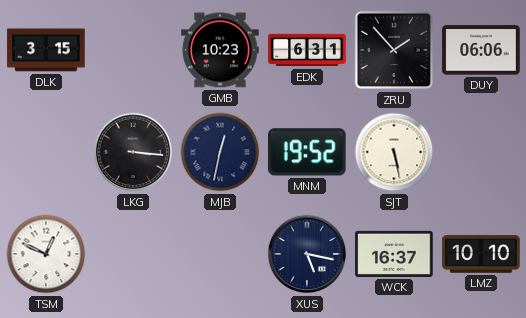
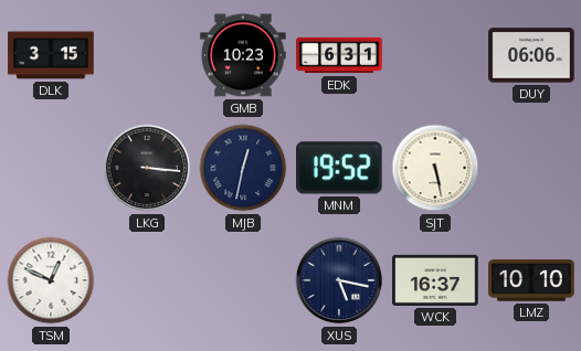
ZRU: 1:53 -> none
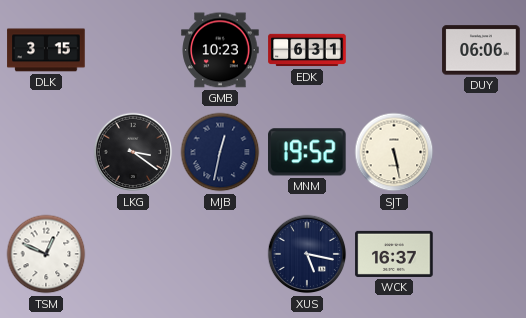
LKG: 3:16 -> 3:21
LMZ: 10:10 -> none
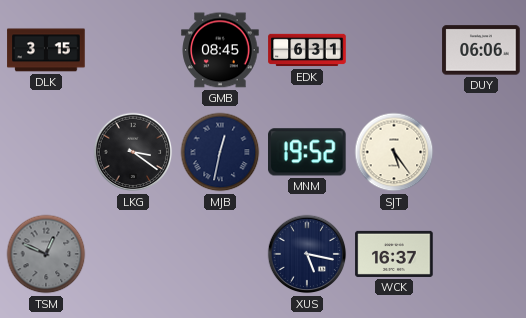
GMB: 10:23 -> 08:45
SJT: 5:28 -> 5:24
TSM dial: white -> grey
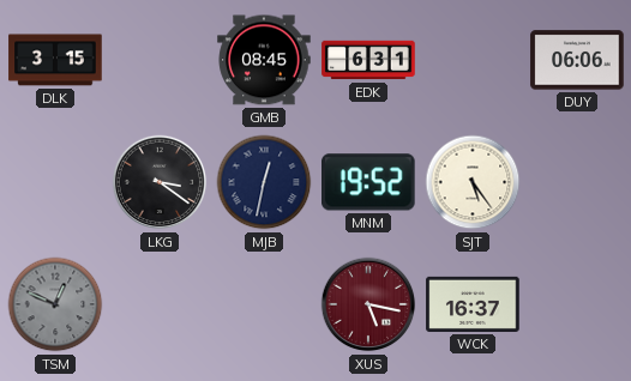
XUS dial: navy -> burgundy
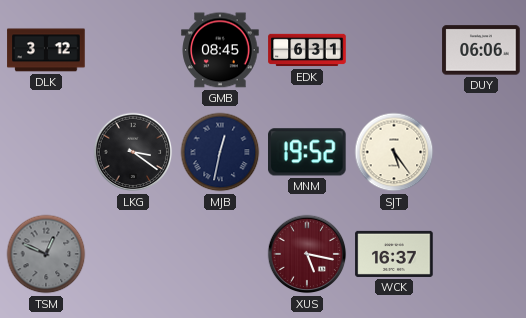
DLK: 3:15 -> 3:12
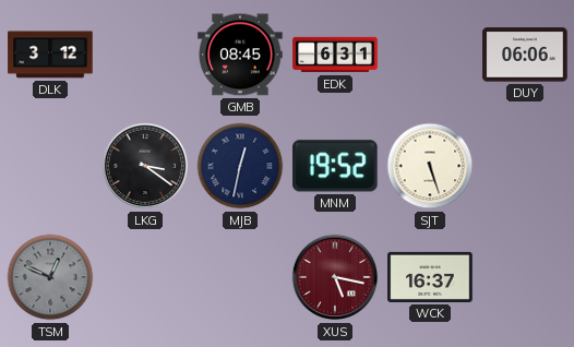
SJT: 5:24 -> 5:27
